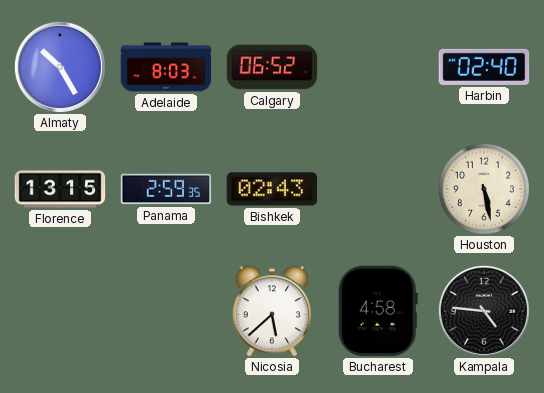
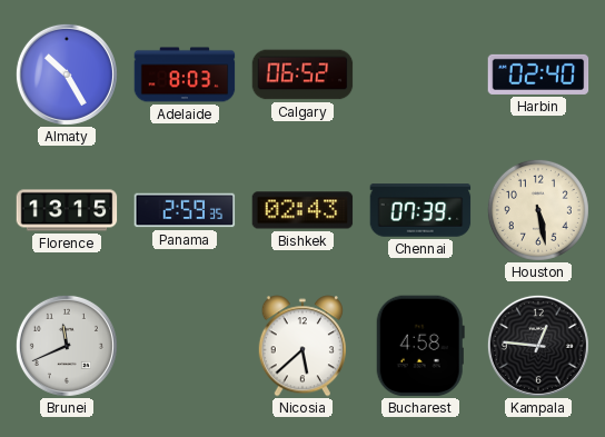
Chennai: none -> 07:39
Brunei: none -> 11:41
Kampala: 4:46 -> 12:46
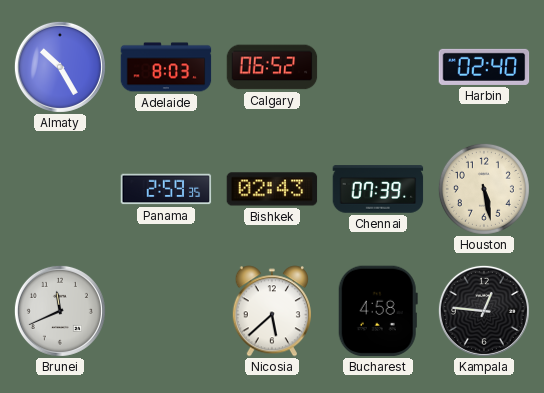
Florence: 13:15 -> none
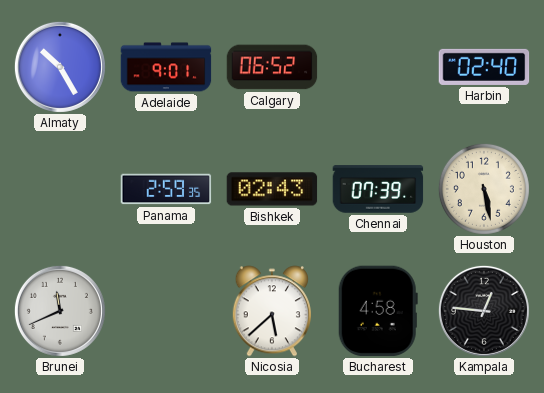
Adelaide: 8:03 -> 9:01
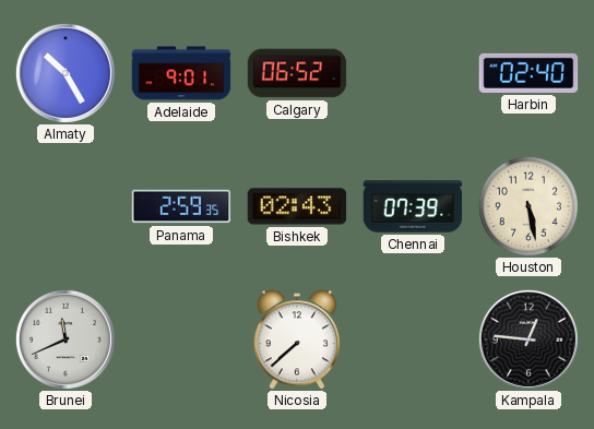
Nicosia: 5:38 -> 7:38
Bucharest: 4:58 -> none
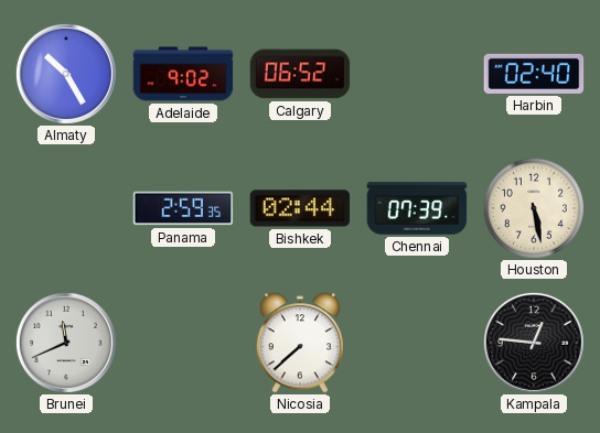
Adelaide: 9:01 -> 9:02
Bishkek: 02:43 -> 02:44
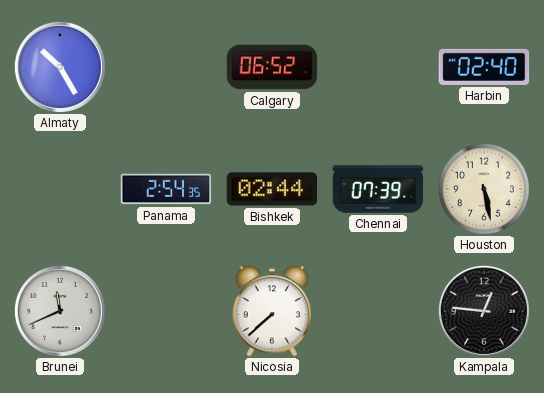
Adelaide: 9:02 -> none
Panama: 2:59 -> 2:54
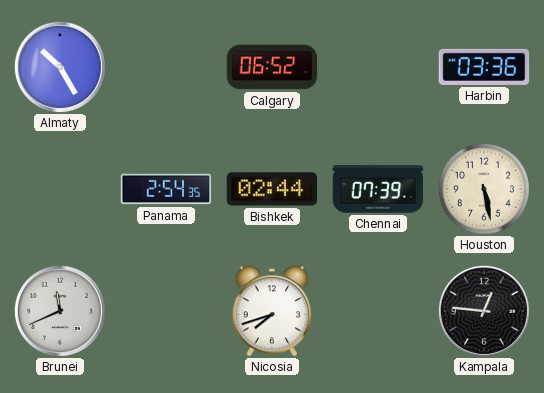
Harbin: 02:40 -> 03:36
Nicosia: 7:38 -> 7:42
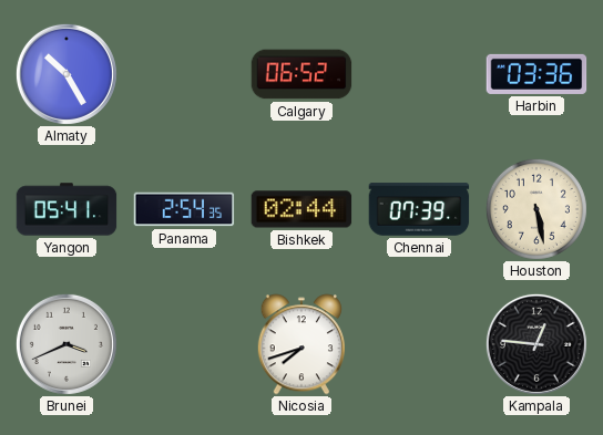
Yangon: none -> 05:41
Brunei: 11:41 -> 3:41
